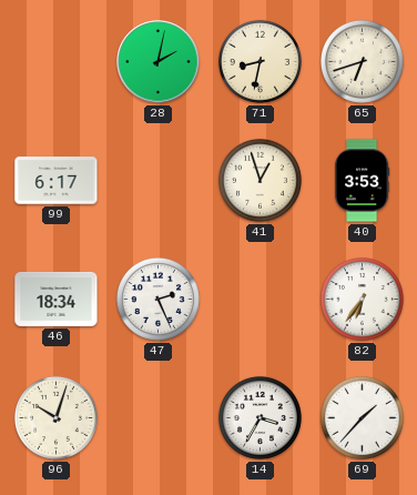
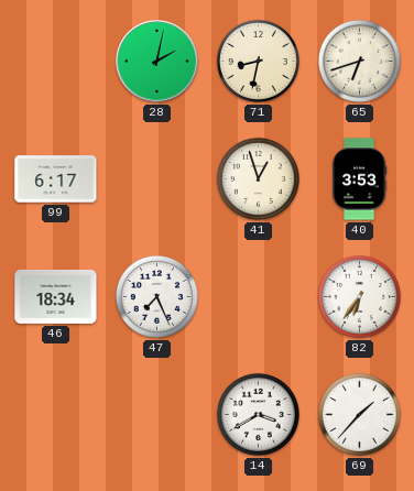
47: 2:26 -> 7:26
96: 10:03 -> none
14: 3:35 -> 3:40
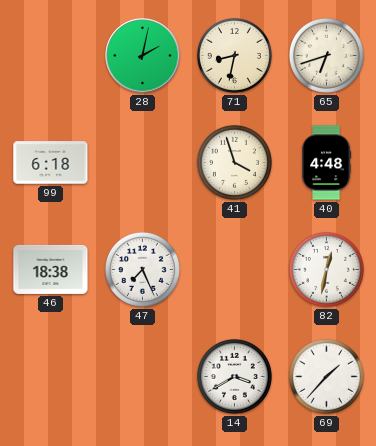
99: 6:17 -> 6:18
41: 12:57 -> 3:57
40: 3:53 -> 4:48
46: 18:34 -> 18:38
82: 6:36 -> 12:32
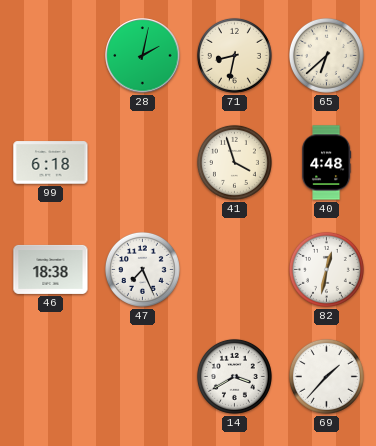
65: 6:42 -> 6:38
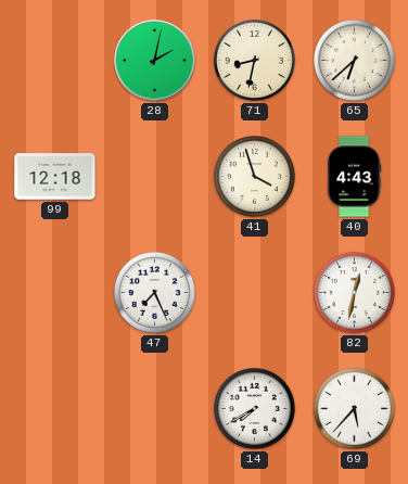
99: 6:18 -> 12:18
40: 4:48 -> 4:43
46: 18:38 -> none
14: 3:40 -> 7:40
69: 1:37 -> 5:37
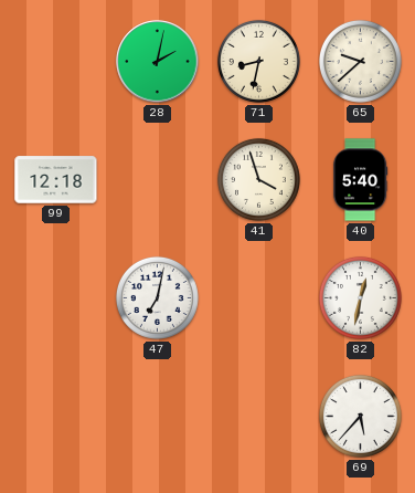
65: 6:38 -> 9:38
40: 4:43 -> 5:40
47: 7:26 -> 7:02
14: 7:40 -> none
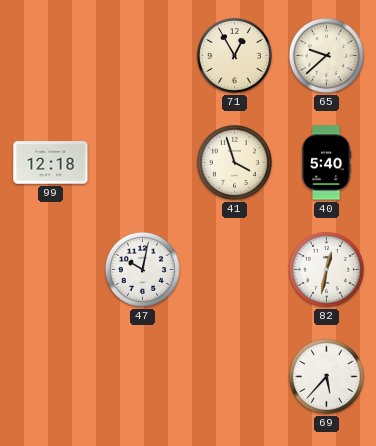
28: 2:02 -> none
71: 8:32 -> 12:55
47: 7:02 -> 10:02
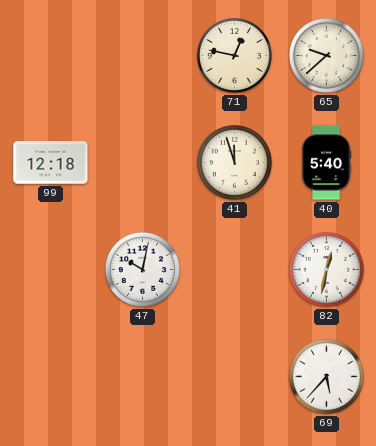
71: 12:55 -> 12:47
41: 3:57 -> 11:57
